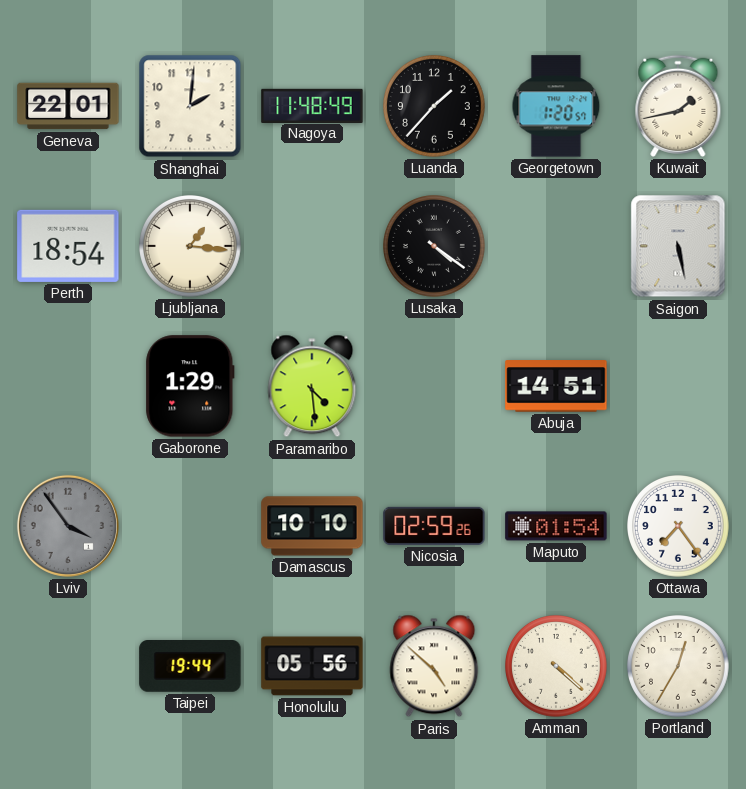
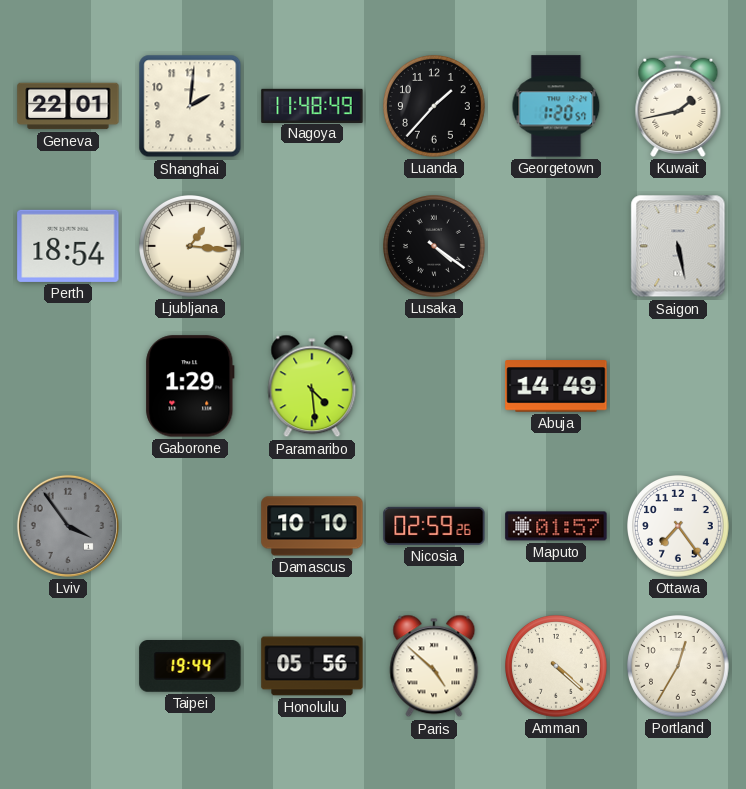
Abuja: 14:51 -> 14:49
Maputo: 01:54 -> 01:57
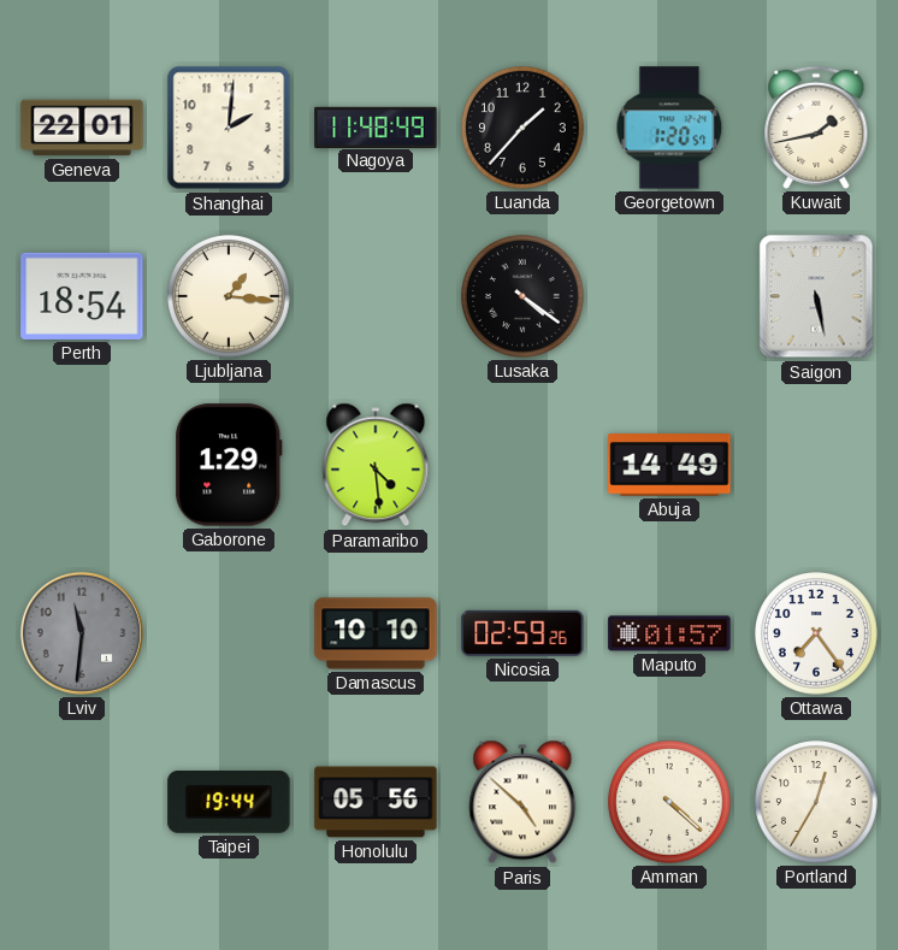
Lviv: 3:54 -> 11:31
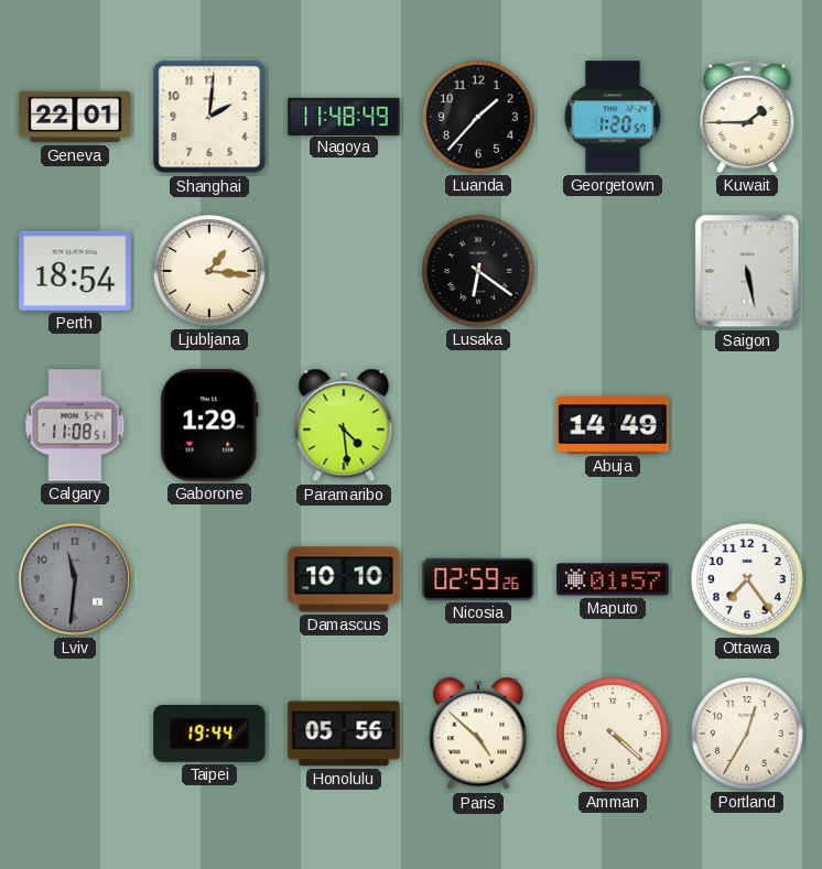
Kuwait: 1:43 -> 1:45
Lusaka: 4:21 -> 6:21
Calgary: none -> 11:08
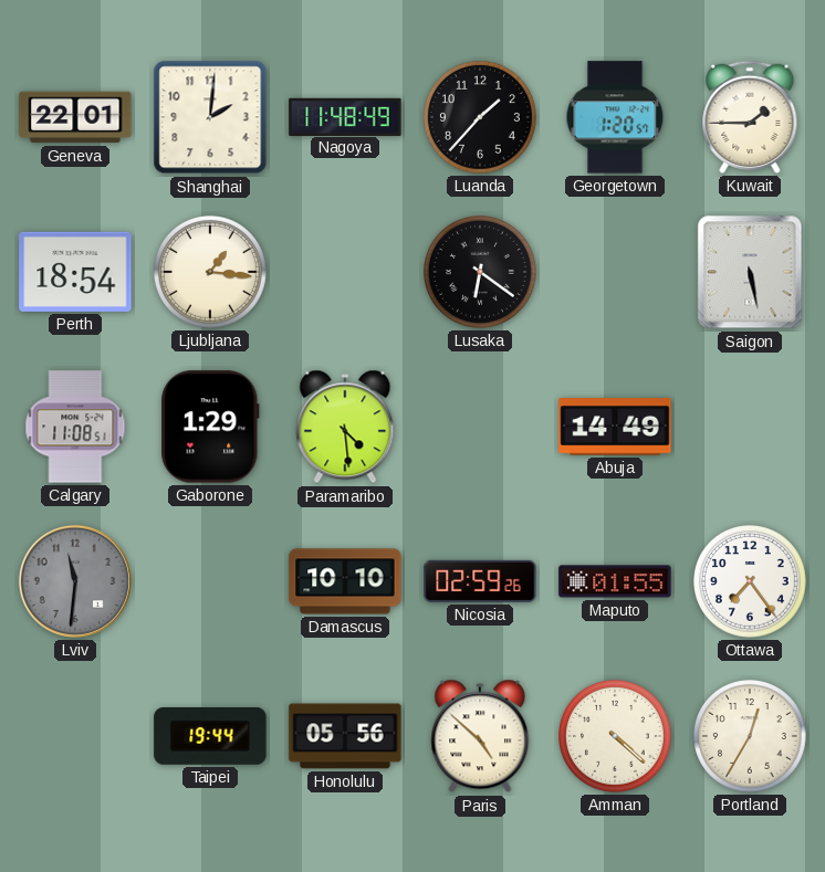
Maputo: 01:57 -> 01:55
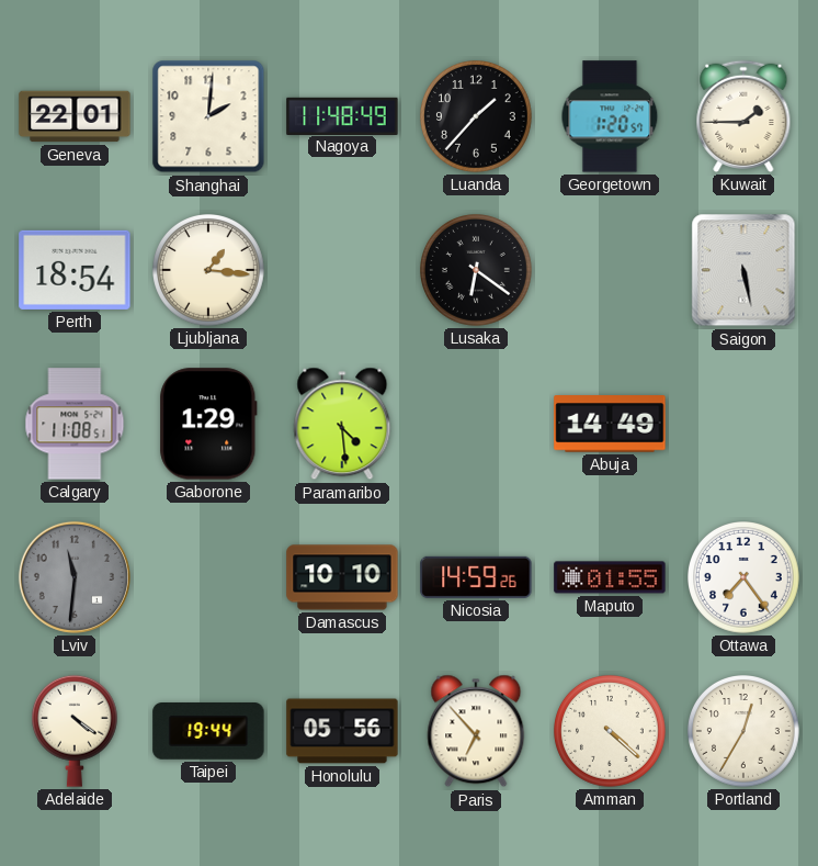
Nicosia: 02:59 -> 14:59
Adelaide: none -> 4:21
Paris: 4:52 -> 6:53
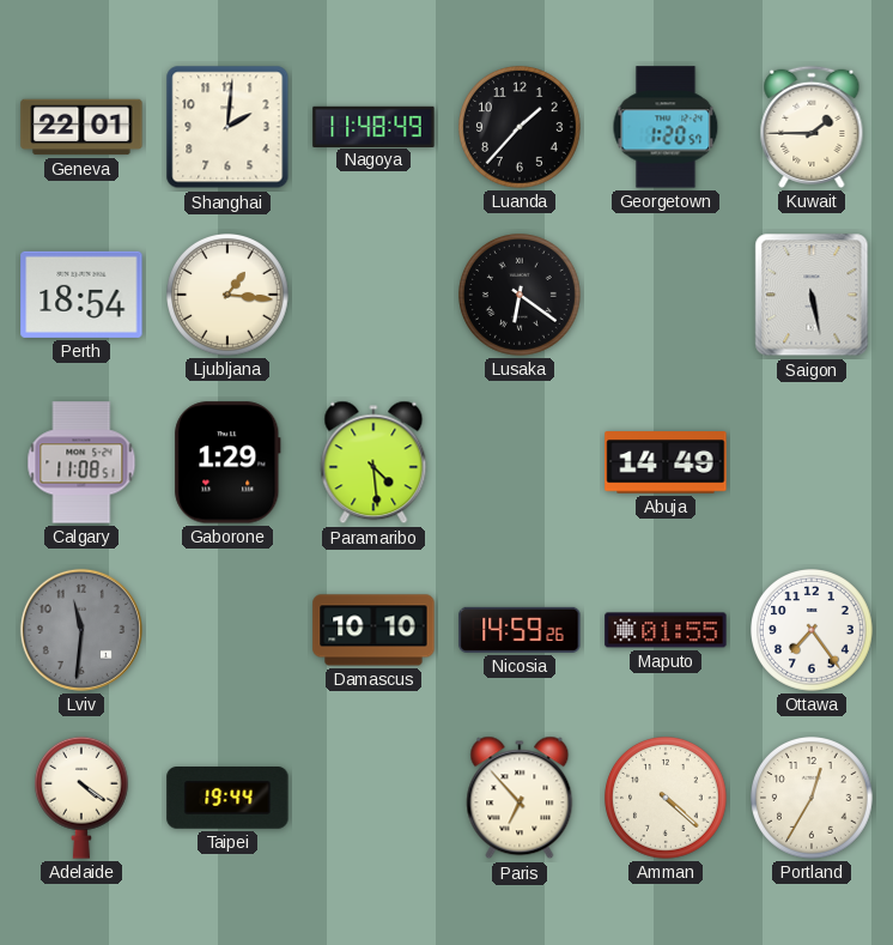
Honolulu: 05:56 -> none
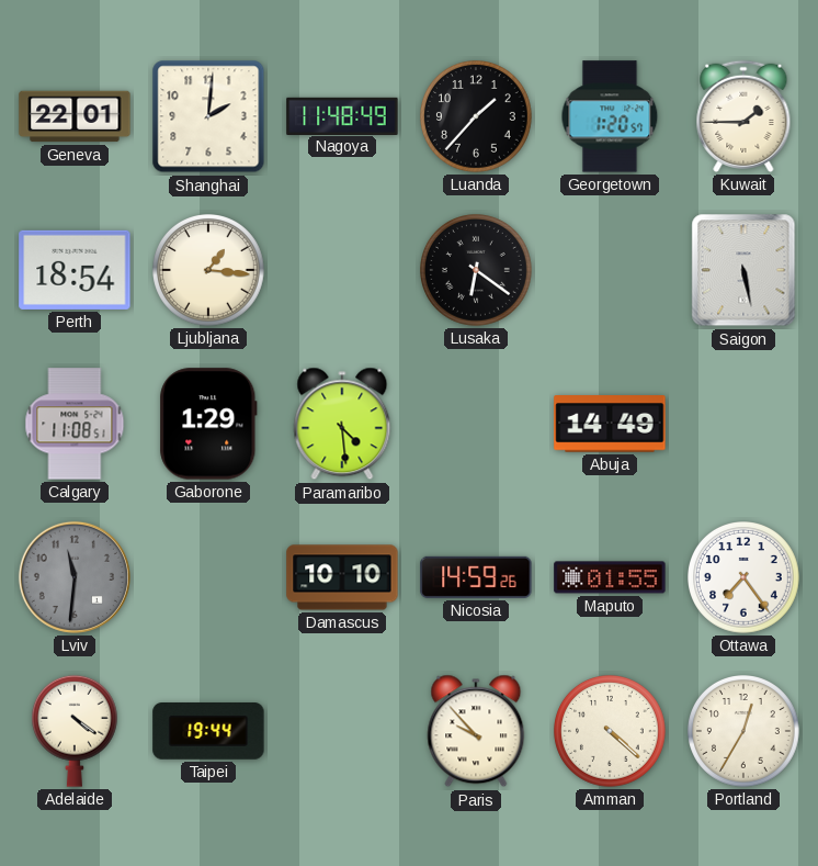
Paris: 6:53 -> 9:53
